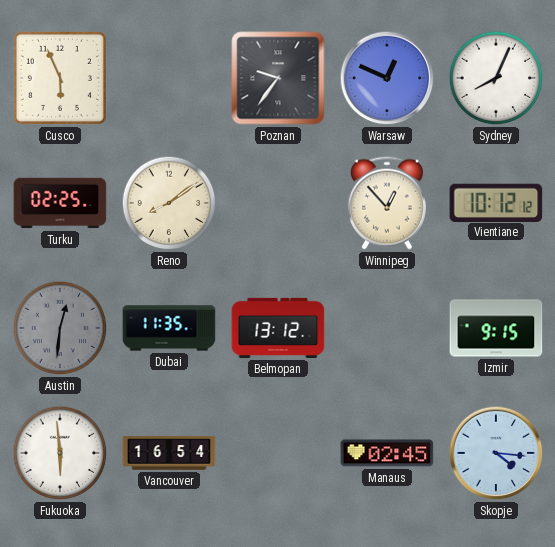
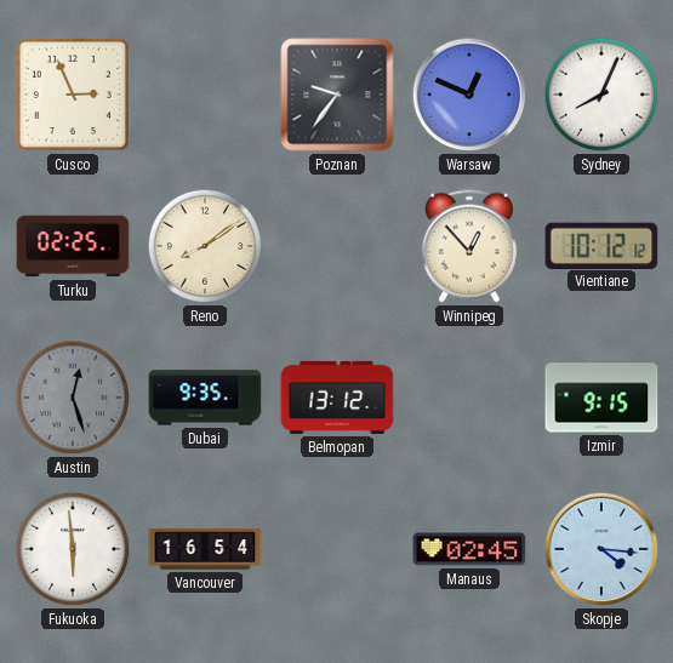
Cusco: 5:56 -> 2:56
Austin: 12:31 -> 12:27
Dubai: 11:35 -> 9:35
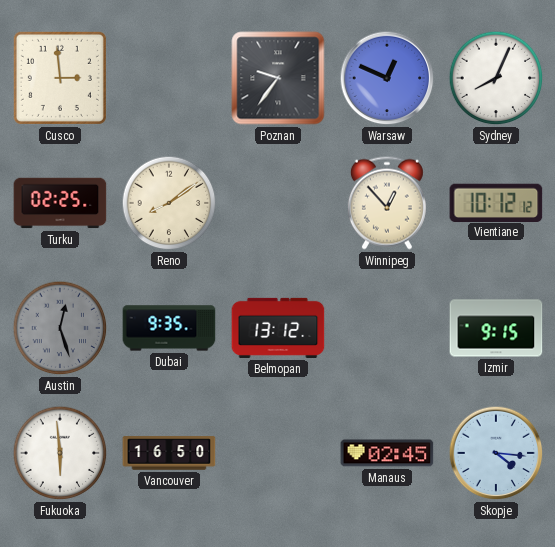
Cusco: 2:56 -> 2:59
Vancouver: 16:54 -> 16:50
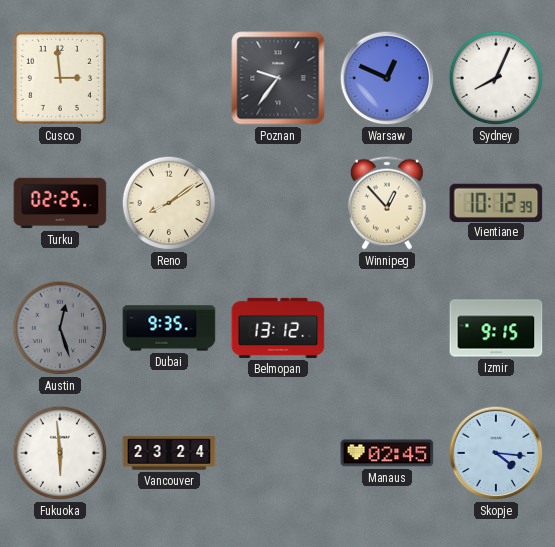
Vientiane: 10:12:12 -> 10:12:39
Vancouver: 16:50 -> 23:24
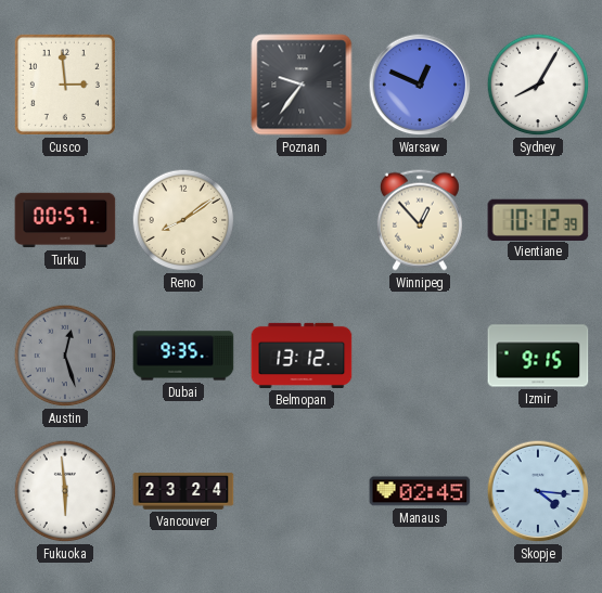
Sydney: 8:04 -> 8:05
Turku: 02:25 -> 00:57
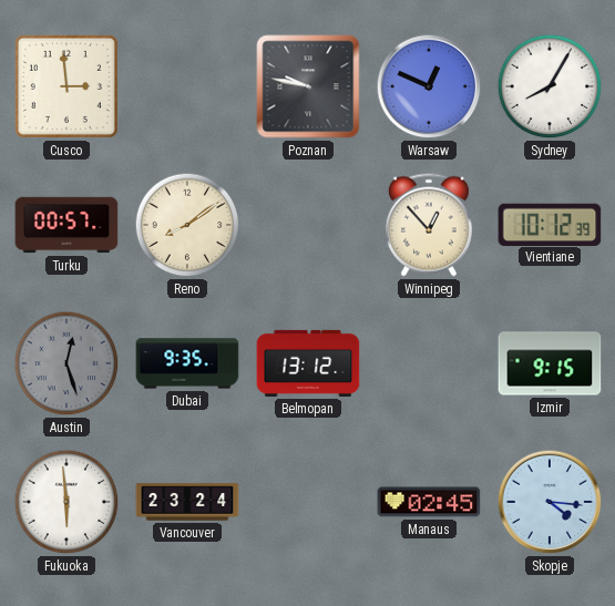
Poznan: 9:36 -> 9:47
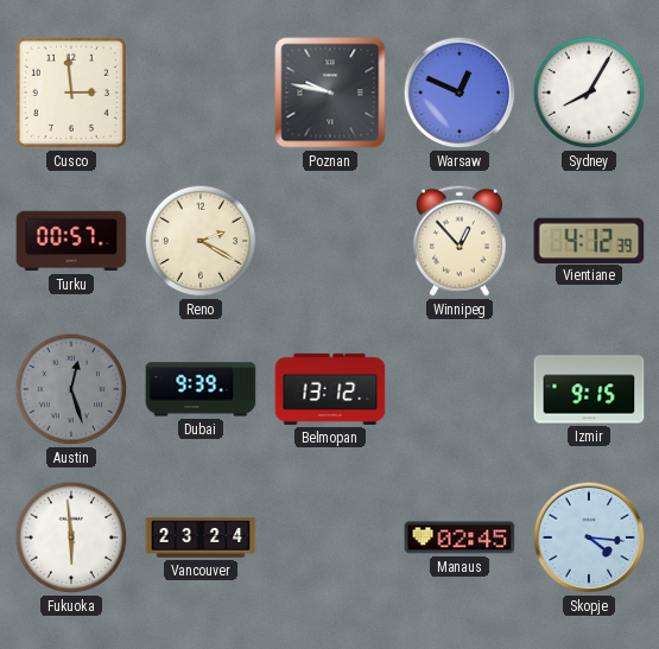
Reno: 8:09 -> 2:20
Vientiane: 10:12 -> 4:12
Dubai: 9:35 -> 9:39
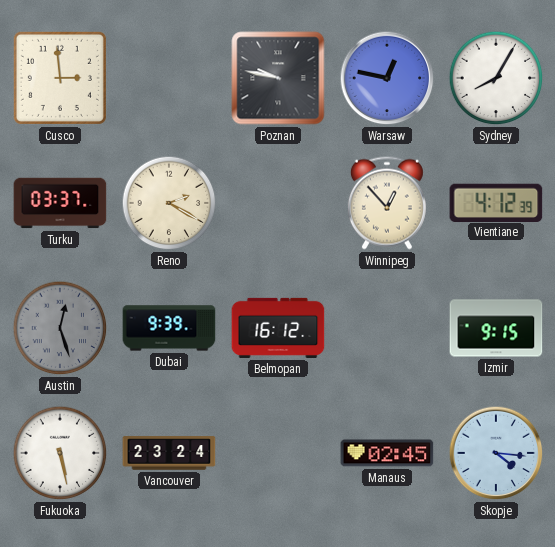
Warsaw: 12:49 -> 12:47
Turku: 00:57 -> 03:37
Belmopan: 13:12 -> 16:12
Fukuoka: 5:59 -> 5:28
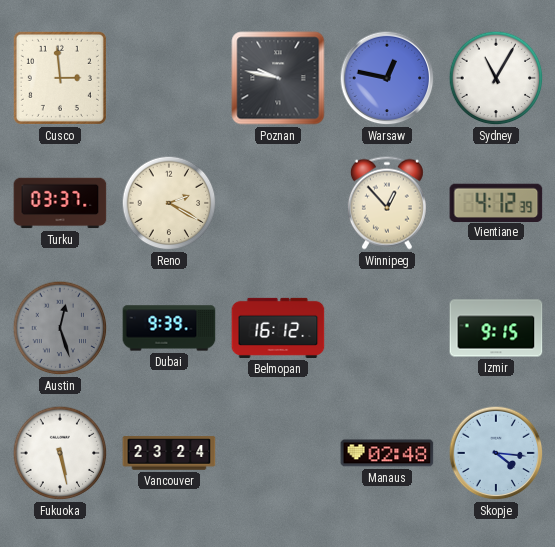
Sydney: 8:05 -> 11:05
Manaus: 02:45 -> 02:48
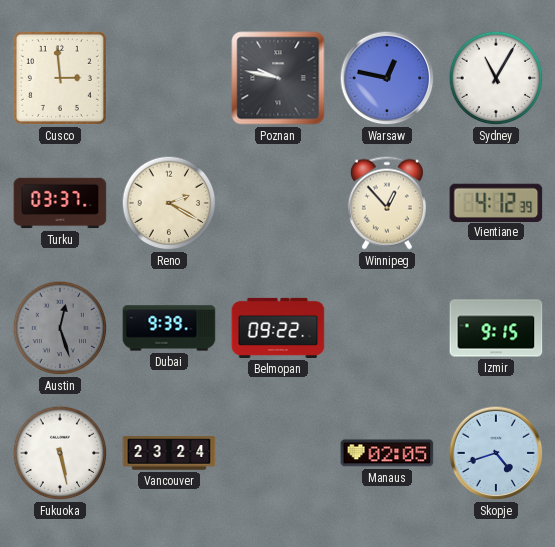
Belmopan: 16:12 -> 09:22
Manaus: 02:48 -> 02:05
Skopje: 4:16 -> 4:42
